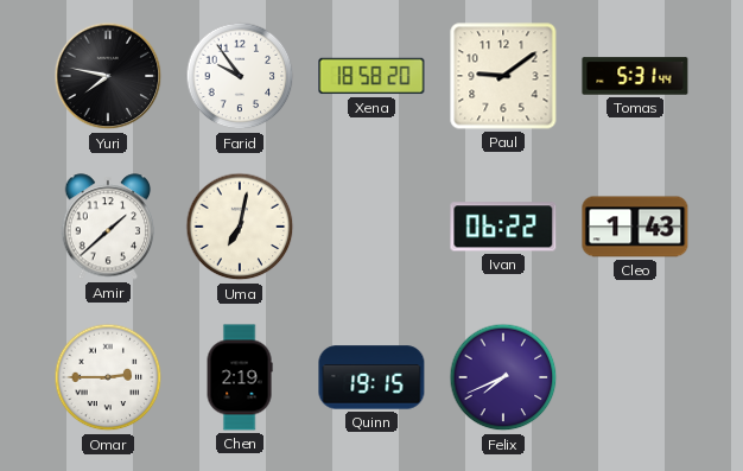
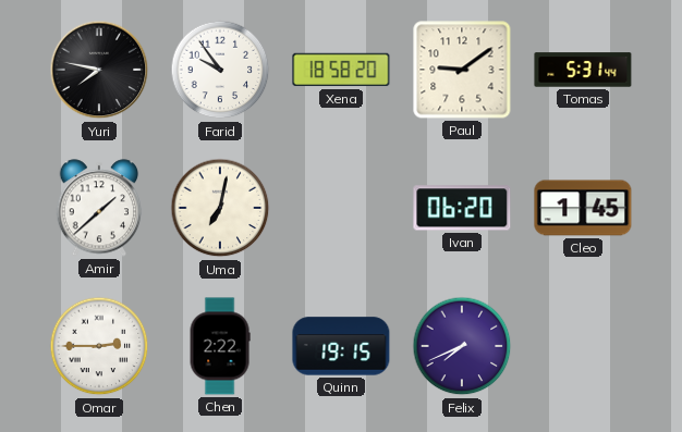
Ivan: 06:22 -> 06:20
Cleo: 1:43 -> 1:45
Chen: 2:19 -> 2:22
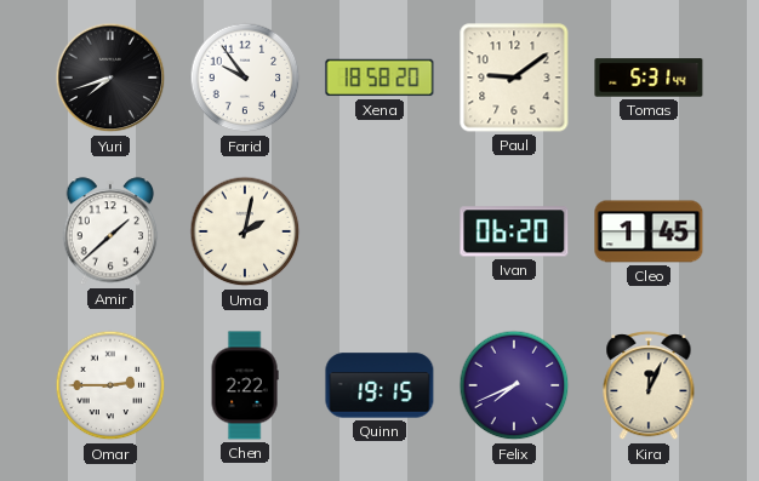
Yuri: 7:47 -> 7:42
Uma: 7:02 -> 2:02
Kira: none -> 12:04
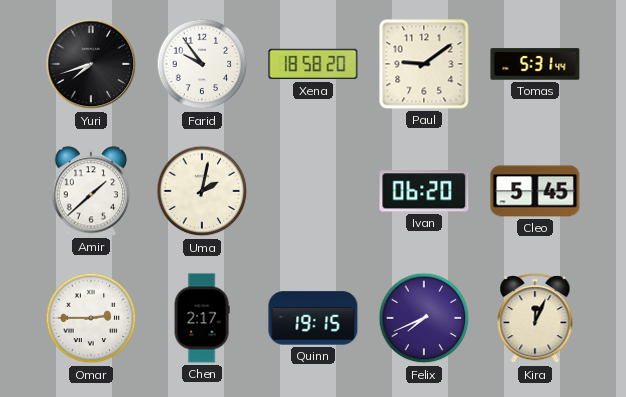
Cleo: 1:45 -> 5:45
Chen: 2:22 -> 2:17
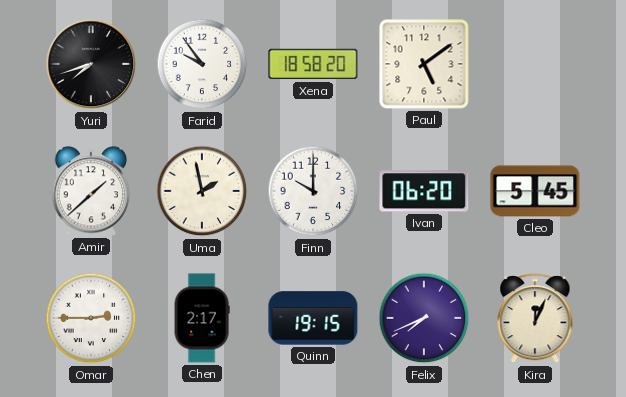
Paul: 9:09 -> 5:09
Tomas: 5:31 -> none
Uma: 2:02 -> 1:58
Finn: none -> 10:00
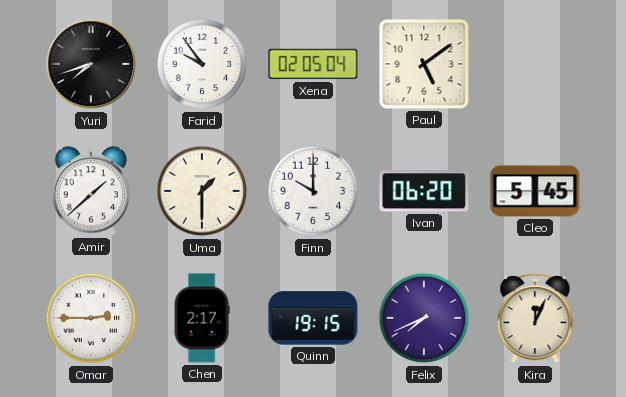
Xena: 18:58 -> 02:05
Uma: 1:58 -> 1:30
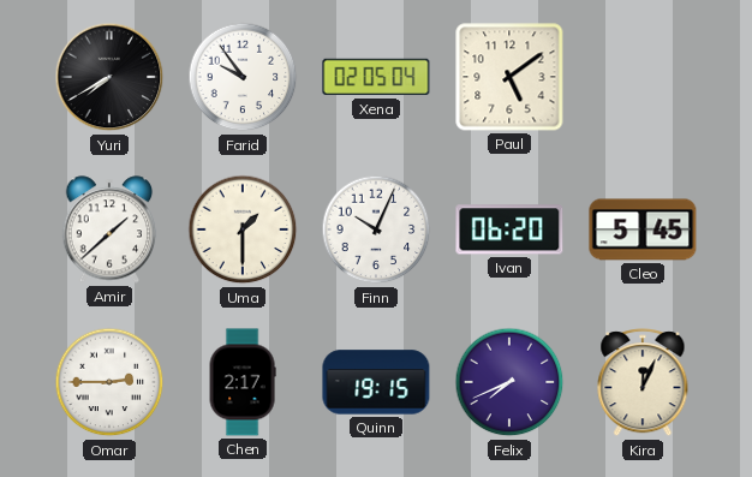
Yuri: 7:42 -> 7:40
Finn: 10:00 -> 10:04
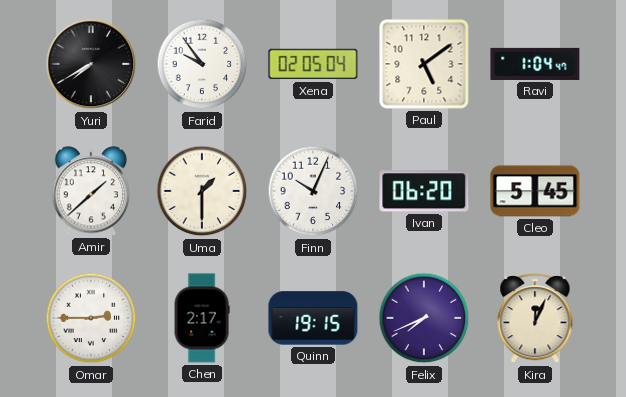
Ravi: none -> 1:04
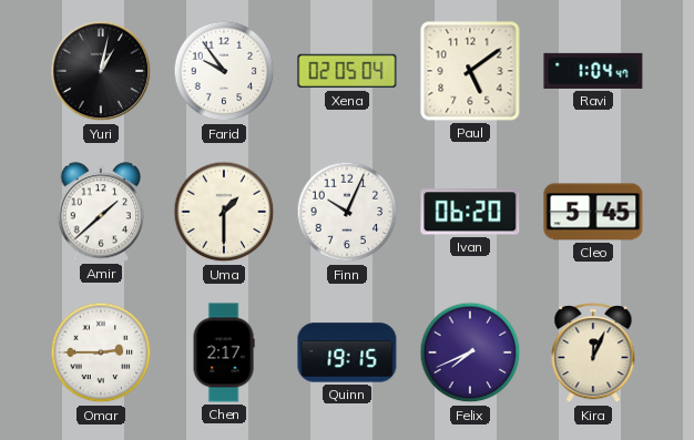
Yuri: 7:40 -> 1:02
